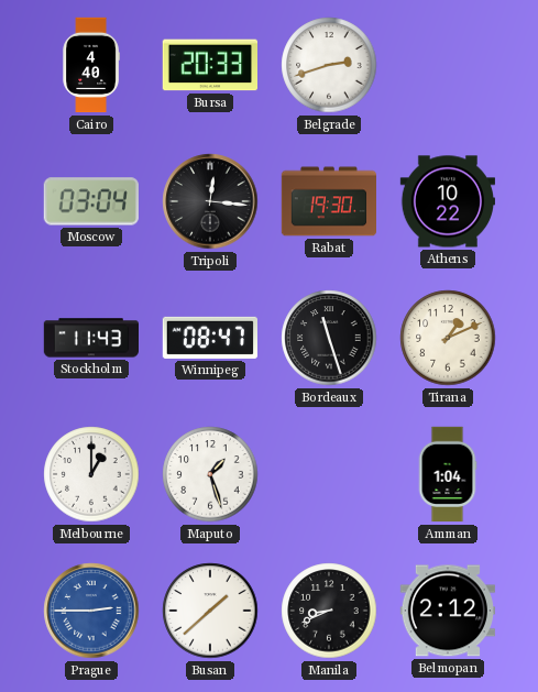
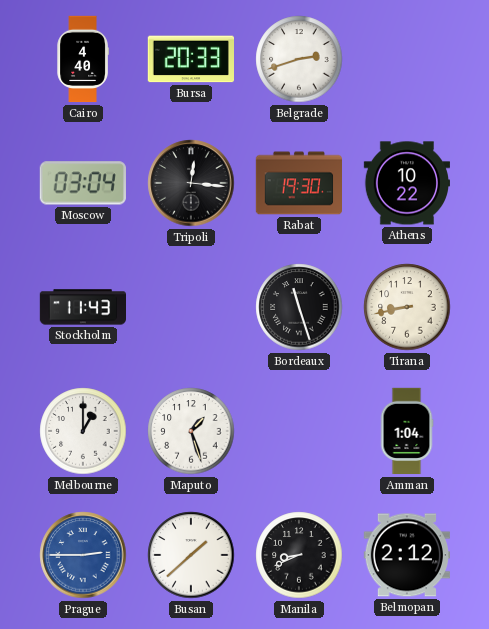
Winnipeg: 08:47 -> none
Tirana: 1:11 -> 8:43
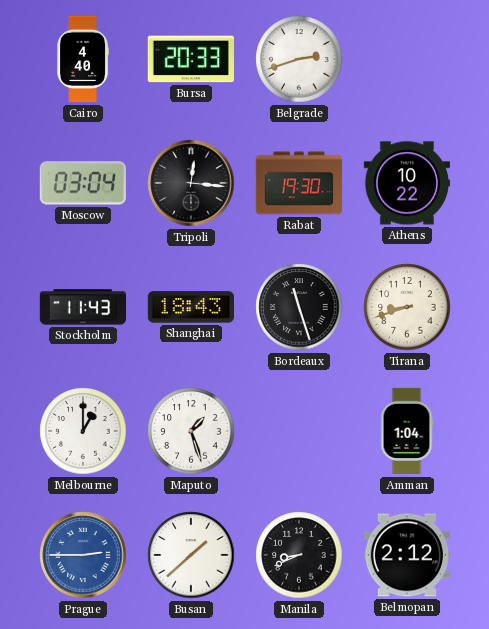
Shanghai: none -> 18:43
Tirana: 8:43 -> 8:42
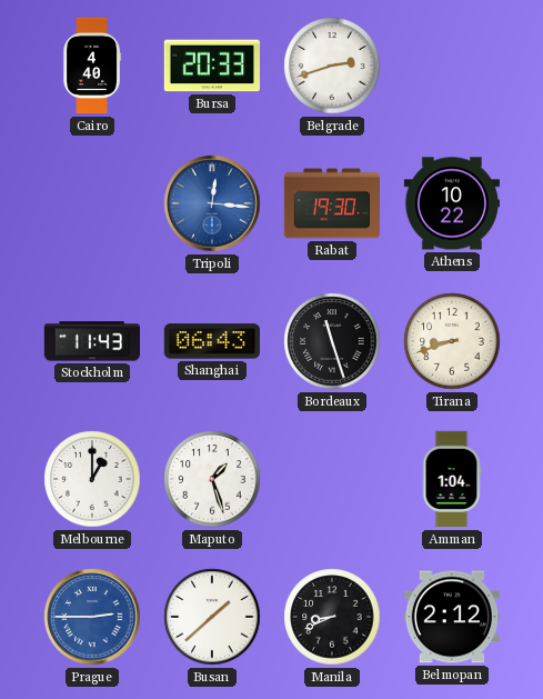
Moscow: 03:04 -> none
Tripoli dial: black -> blue
Shanghai: 18:43 -> 06:43
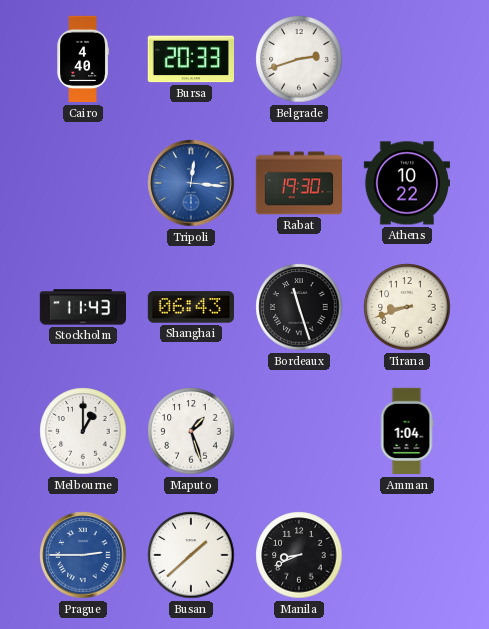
Belmopan: 2:12 -> none
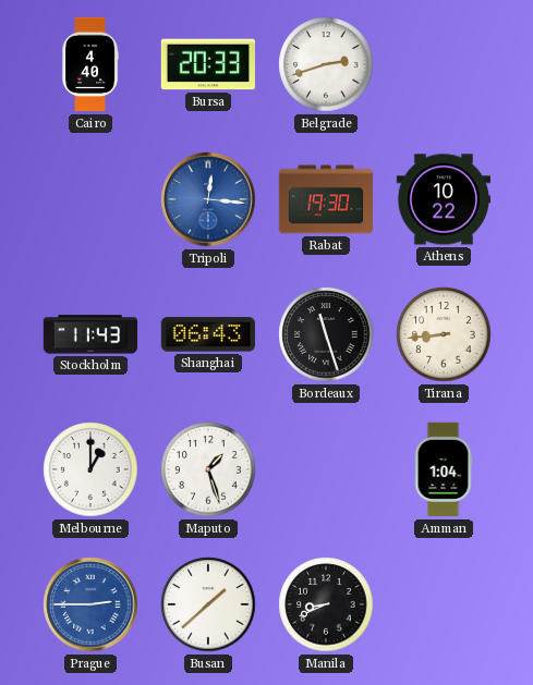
Tirana: 8:42 -> 8:44
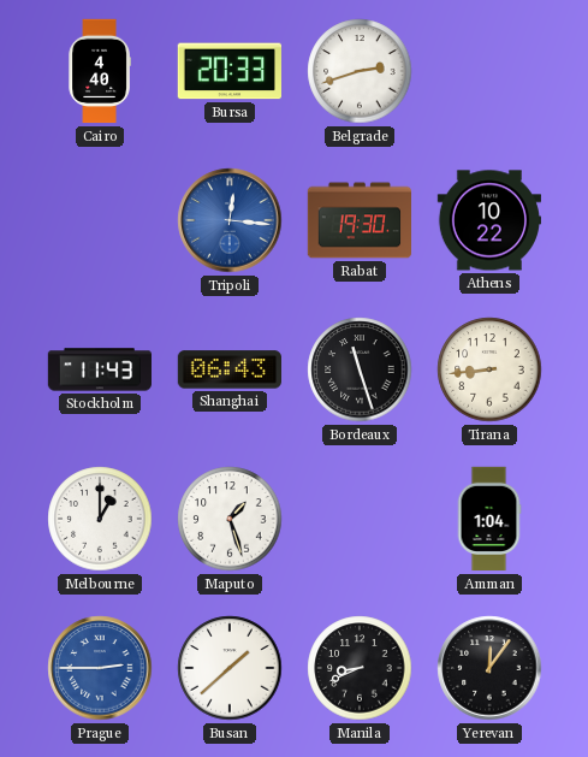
Yerevan: none -> 12:06
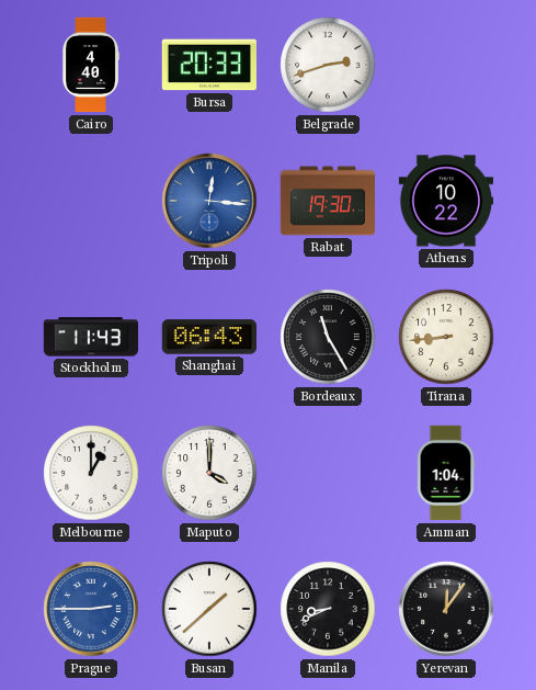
Bordeaux: 11:27 -> 11:25
Maputo: 1:27 -> 4:00
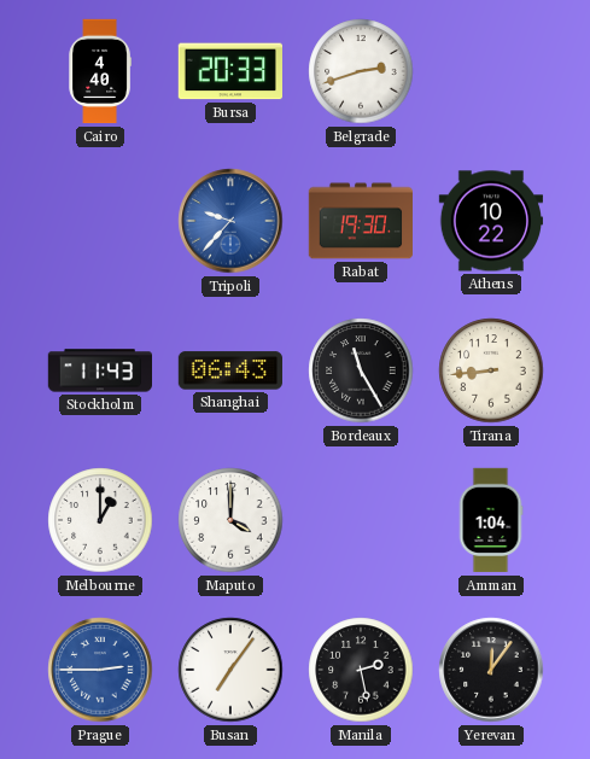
Tripoli: 12:16 -> 9:37
Busan: 1:38 -> 7:06
Manila: 8:41 -> 2:28
